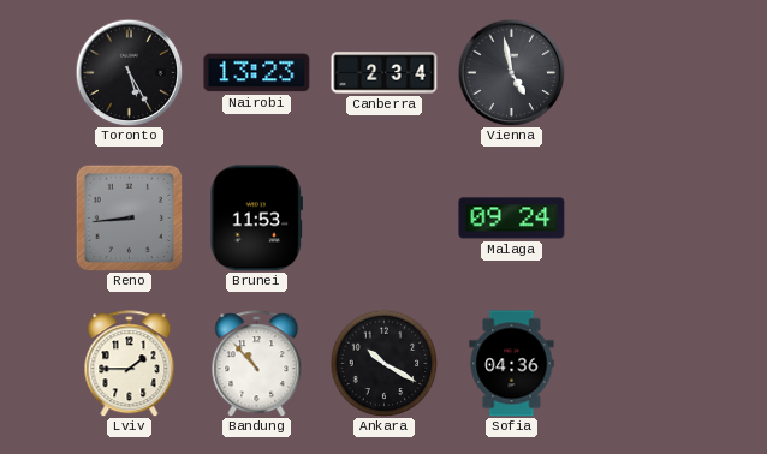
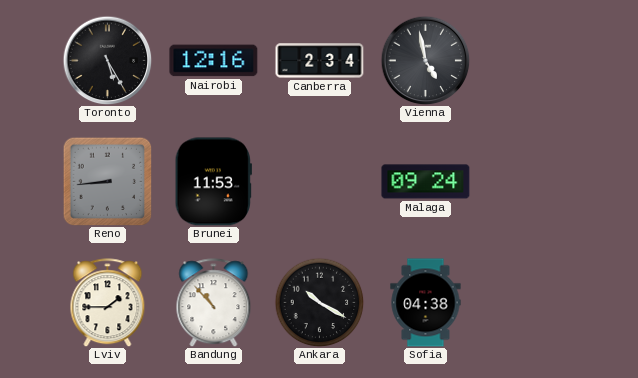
Nairobi: 13:23 -> 12:16
Sofia: 04:36 -> 04:38
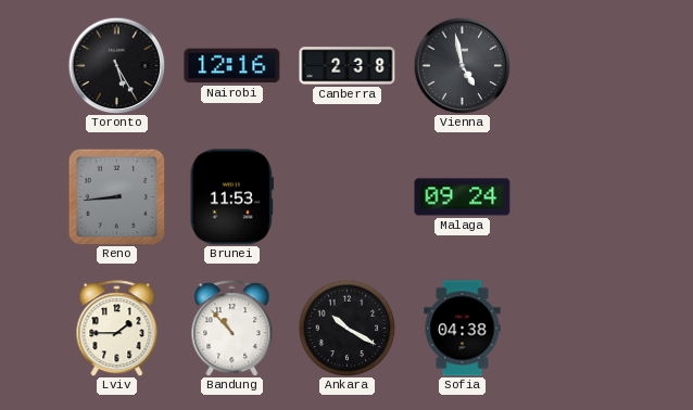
Canberra: 2:34 -> 2:38
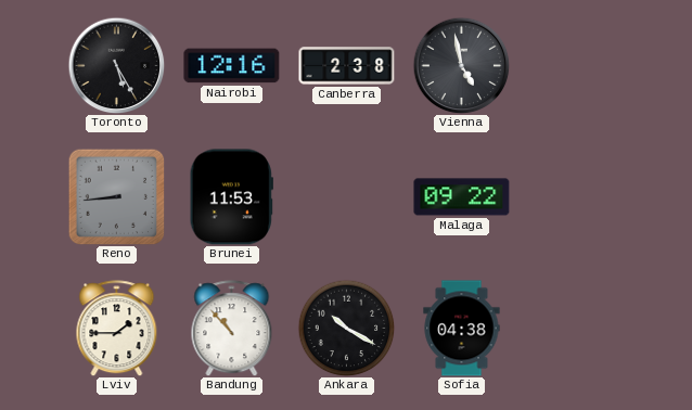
Malaga: 09:24 -> 09:22
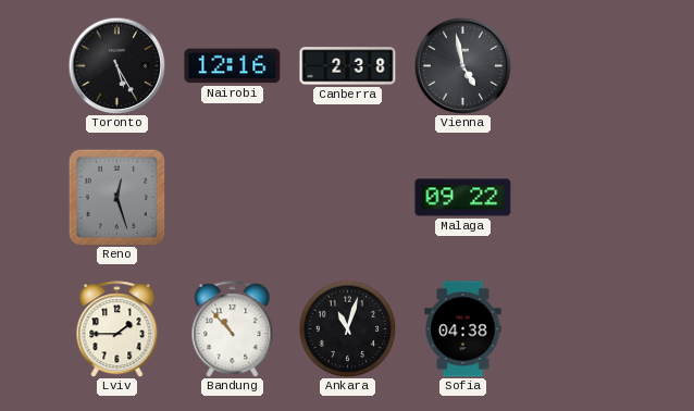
Reno: 8:44 -> 12:27
Brunei: 11:53 -> none
Ankara: 10:20 -> 11:03
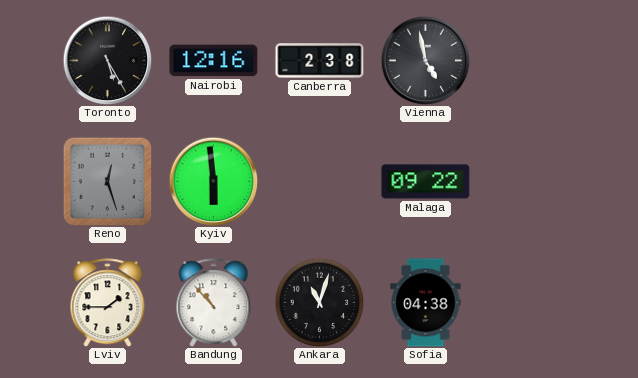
Kyiv: none -> 5:59
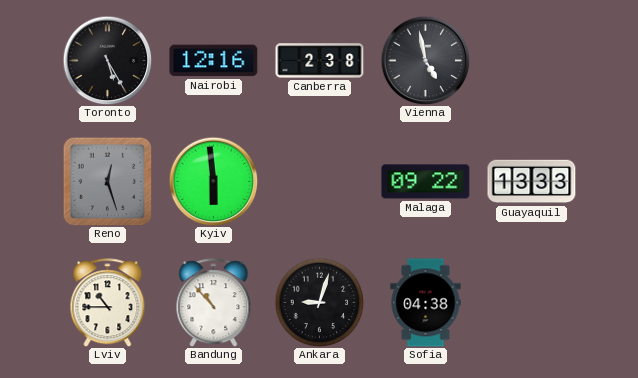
Guayaquil: none -> 13:33
Lviv: 1:45 -> 10:45
Ankara: 11:03 -> 9:03
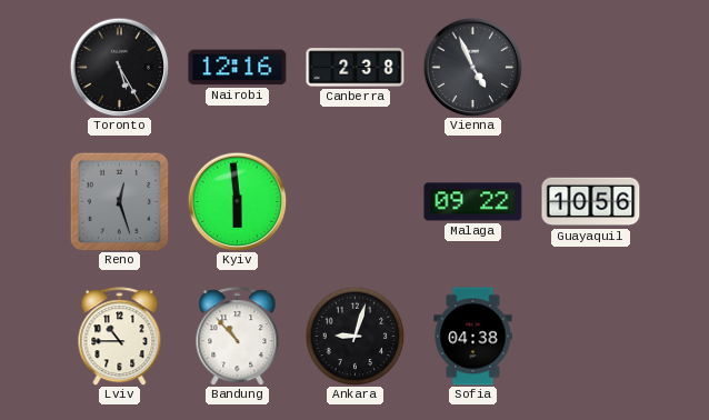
Vienna: 4:58 -> 4:56
Guayaquil: 13:33 -> 10:56
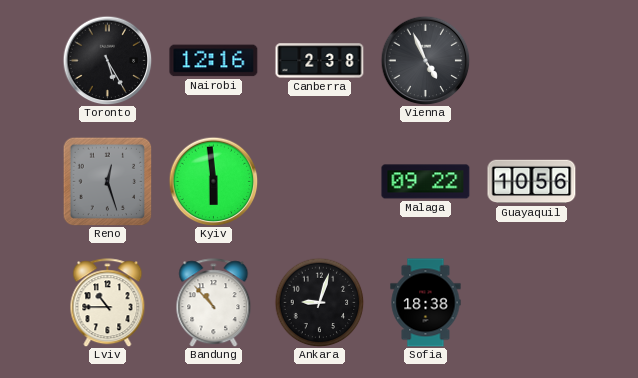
Sofia: 04:38 -> 18:38
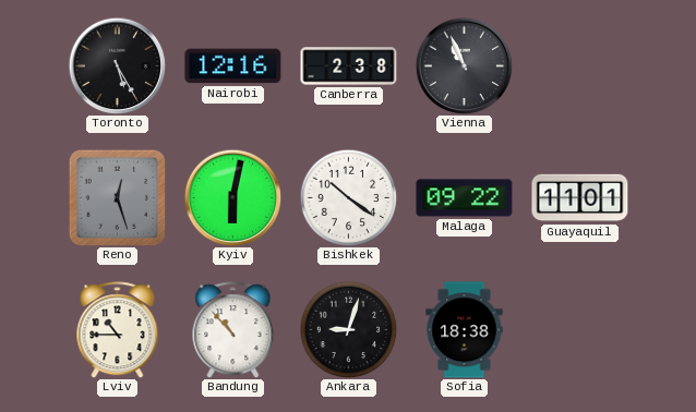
Vienna: 4:56 -> 10:56
Kyiv: 5:59 -> 6:02
Bishkek: none -> 10:21
Guayaquil: 10:56 -> 11:01
